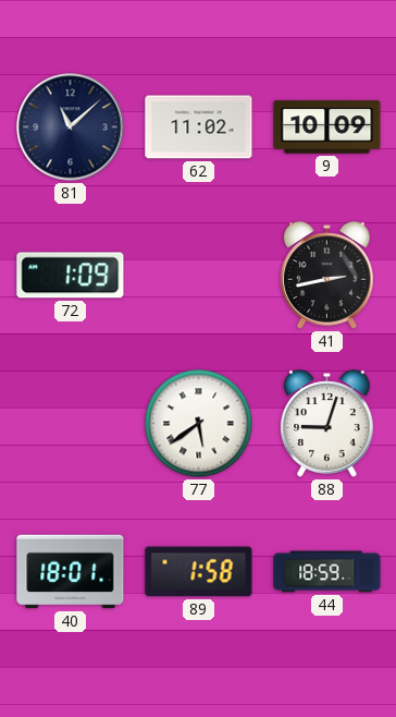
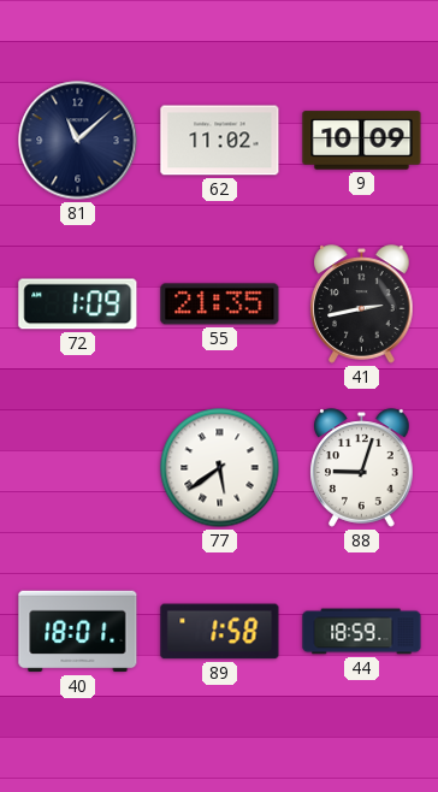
55: none -> 21:35
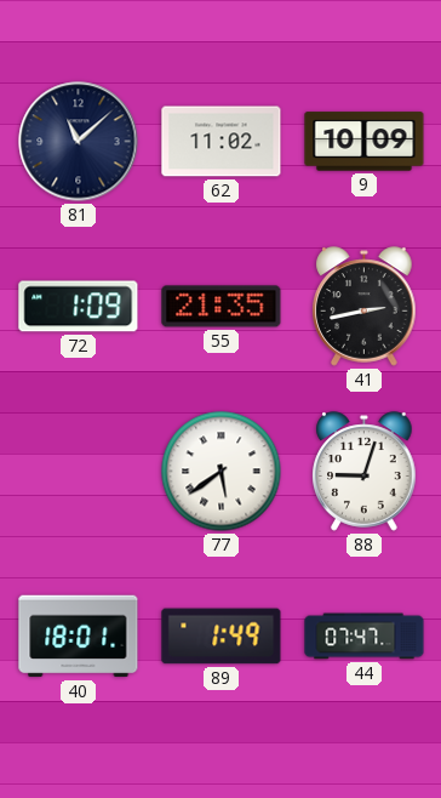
89: 1:58 -> 1:49
44: 18:59 -> 07:47
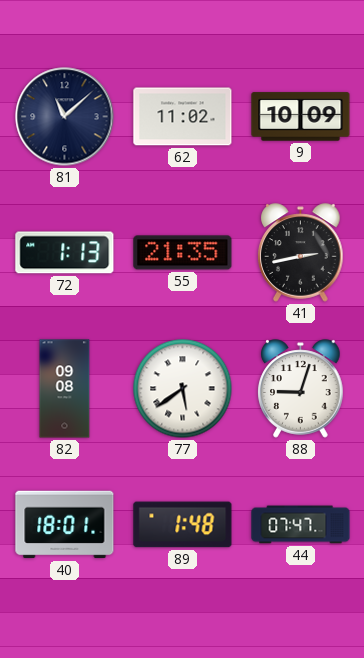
72: 1:09 -> 1:13
82: none -> 09:08
89: 1:49 -> 1:48
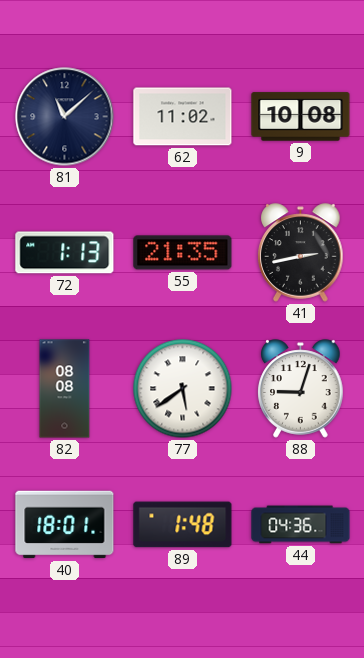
9: 10:09 -> 10:08
82: 09:08 -> 08:08
44: 07:47 -> 04:36
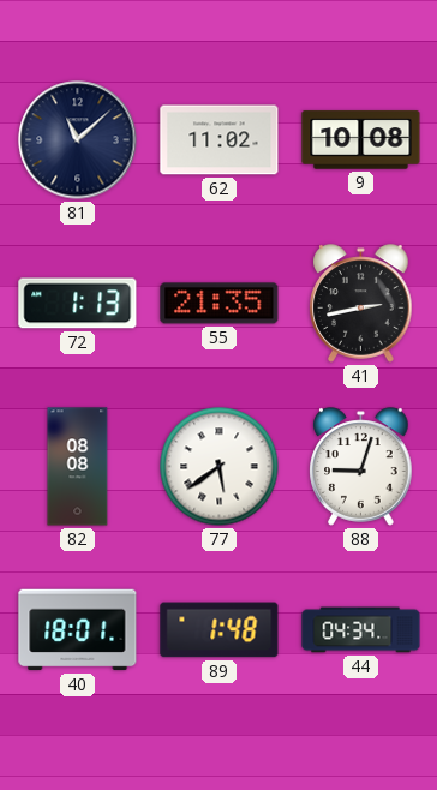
44: 04:36 -> 04:34
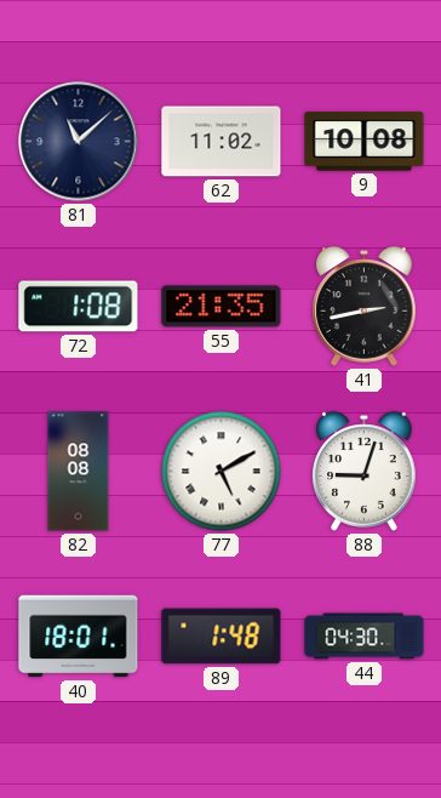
72: 1:13 -> 1:08
77: 5:39 -> 5:10
44: 04:34 -> 04:30
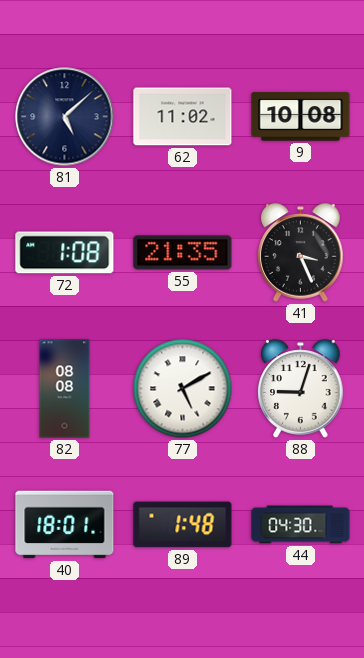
81: 11:08 -> 5:08
41: 2:43 -> 3:26
